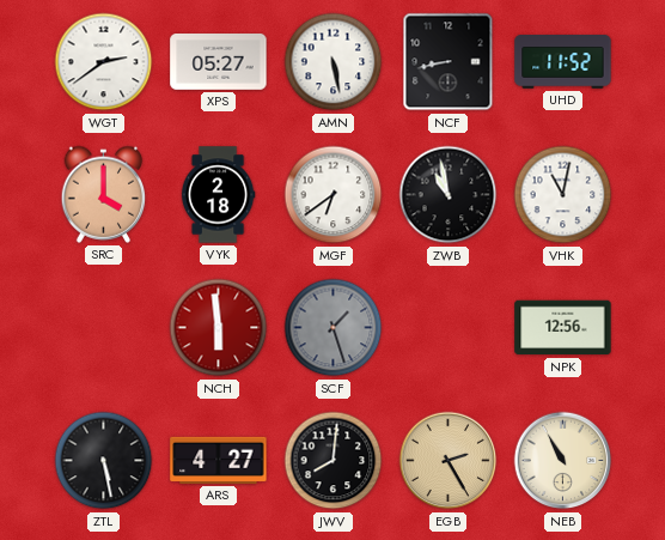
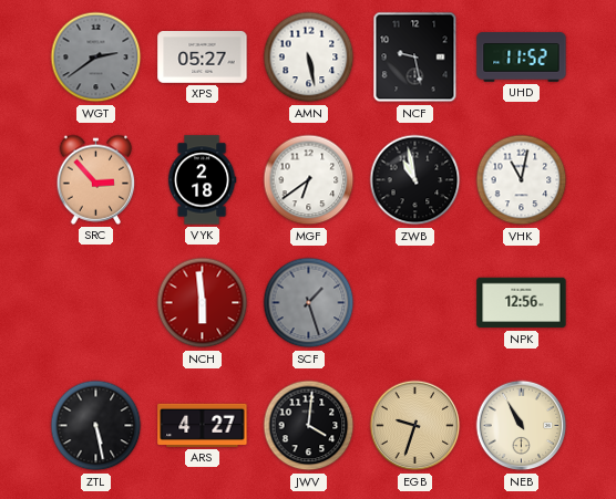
WGT dial: white -> grey
NCF: 8:43 -> 9:28
SRC: 4:00 -> 2:53
JWV: 8:01 -> 4:01
EGB: 2:25 -> 9:33
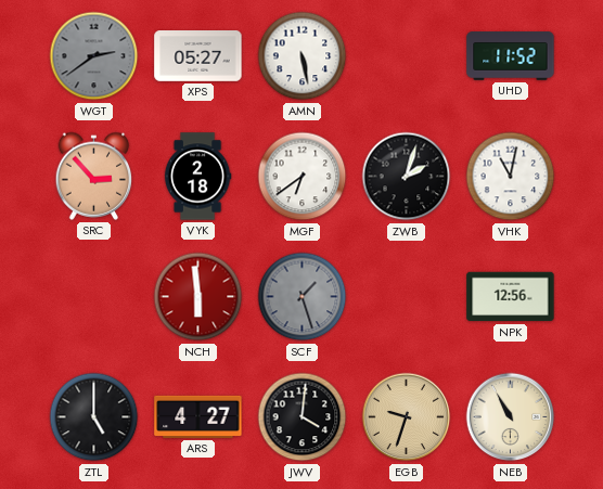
NCF: 9:28 -> none
ZWB: 10:58 -> 2:03
ZTL: 5:28 -> 5:00
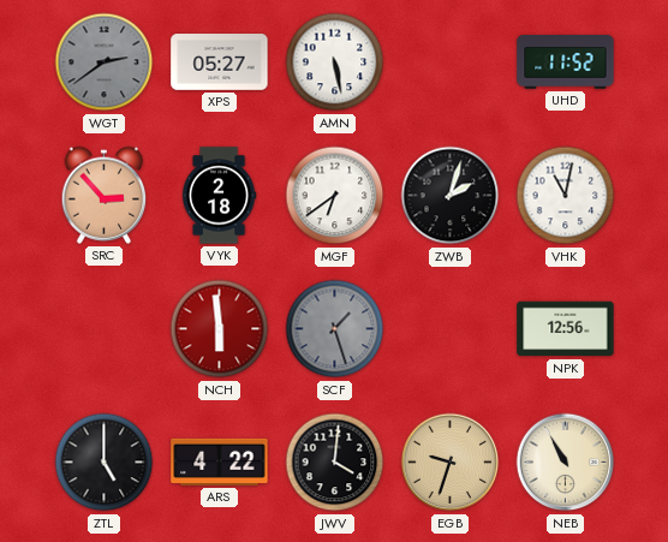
ARS: 4:27 -> 4:22
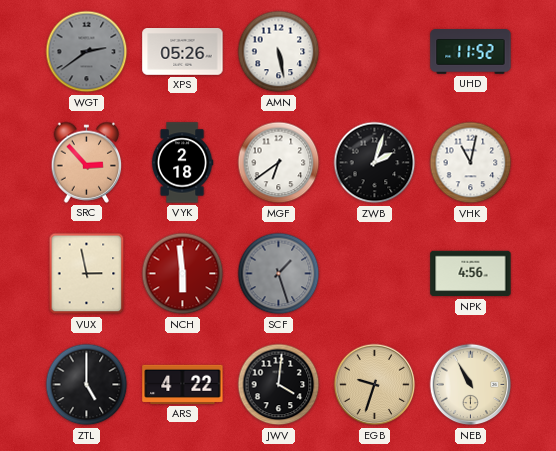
XPS: 05:27 -> 05:26
VUX: none -> 2:58
NPK: 12:56 -> 4:56
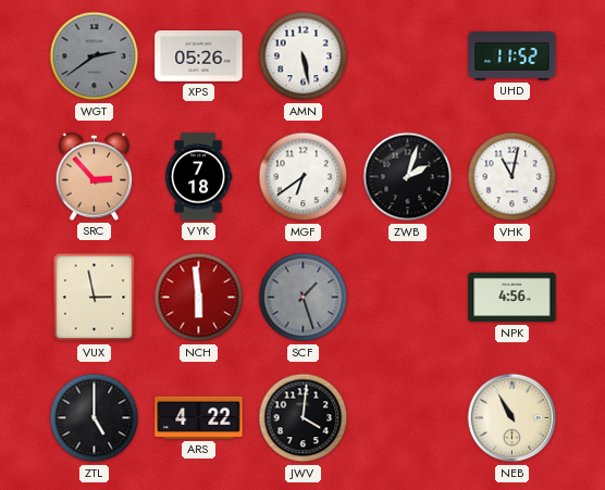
VYK: 2:18 -> 7:18
EGB: 9:33 -> none
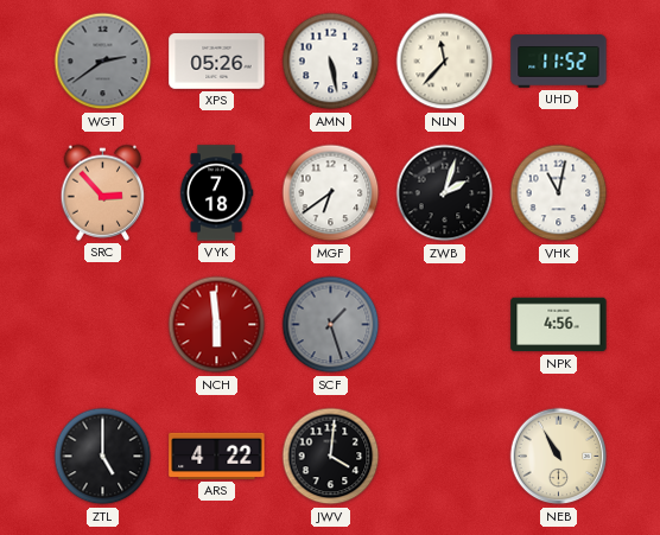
NLN: none -> 11:37
VUX: 2:58 -> none
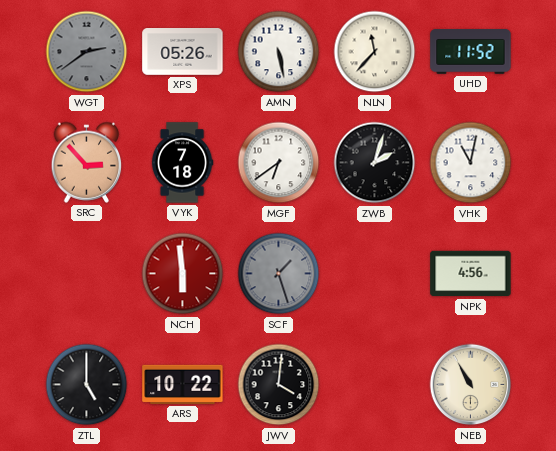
ARS: 4:22 -> 10:22
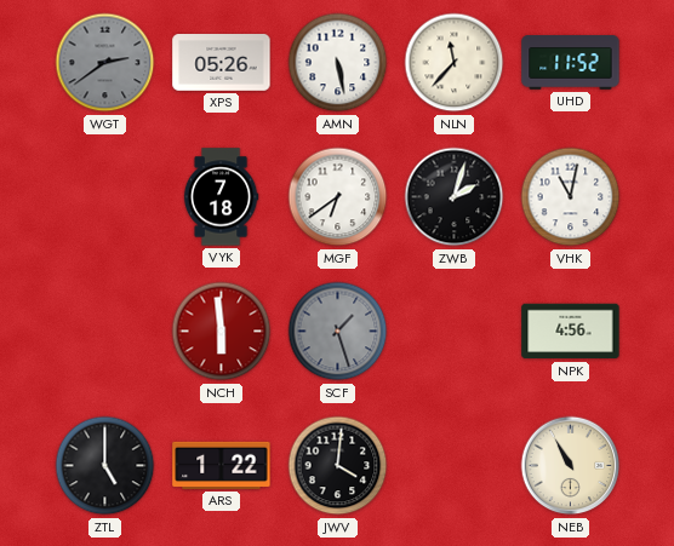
SRC: 2:53 -> none
ARS: 10:22 -> 1:22
